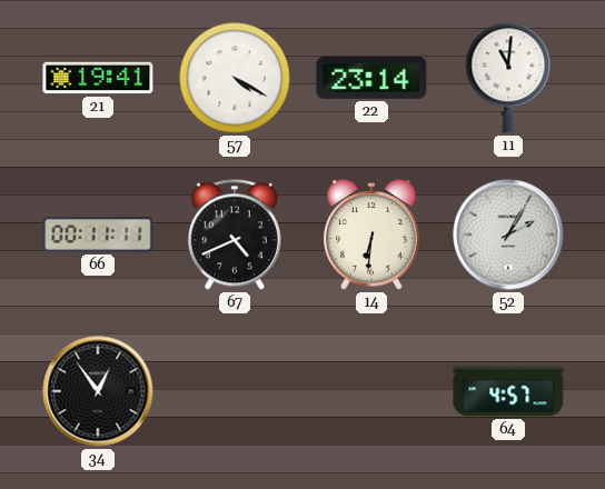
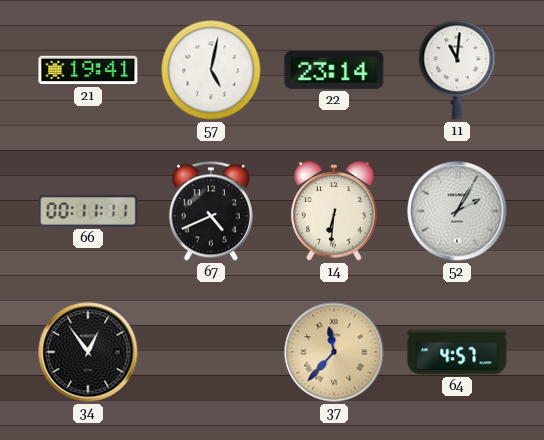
57: 4:20 -> 5:02
37: none -> 11:37
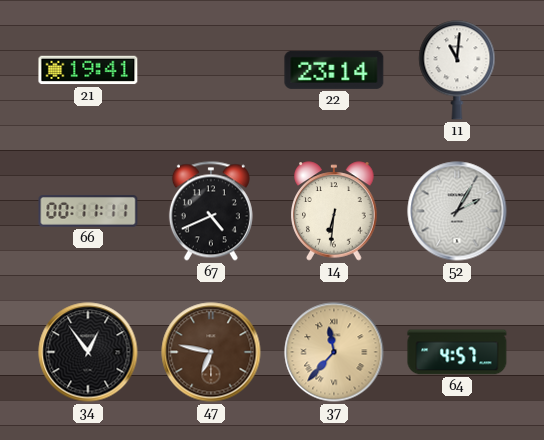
57: 5:02 -> none
47: none -> 6:47
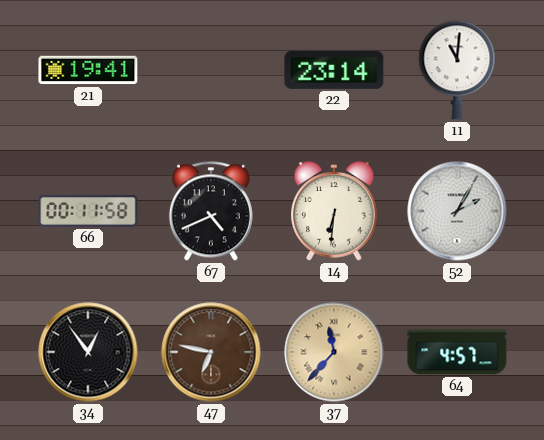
66: 00:11:11 -> 00:11:58
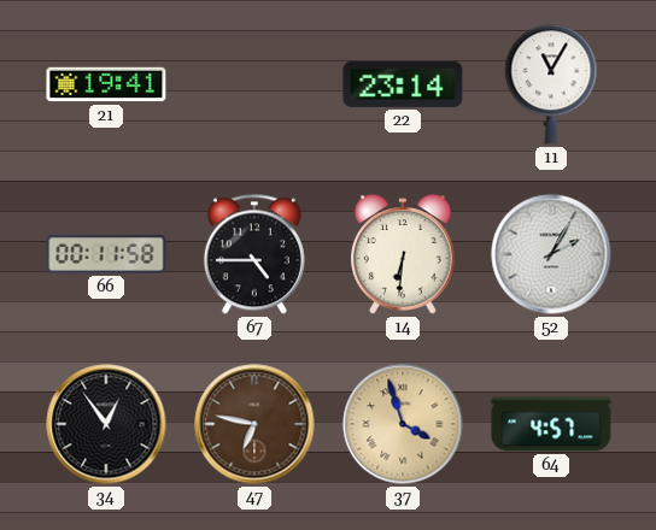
11: 11:01 -> 11:05
67: 4:41 -> 4:45
37: 11:37 -> 3:57
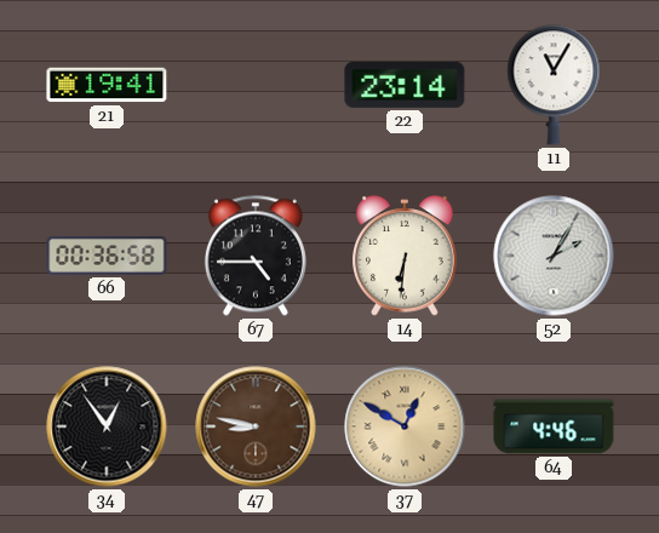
66: 00:11 -> 00:36
47: 6:47 -> 8:47
37: 3:57 -> 12:50
64: 4:57 -> 4:46
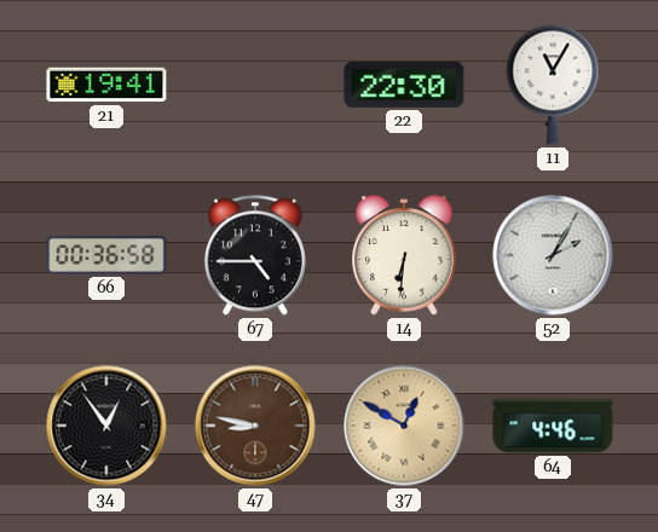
22: 23:14 -> 22:30
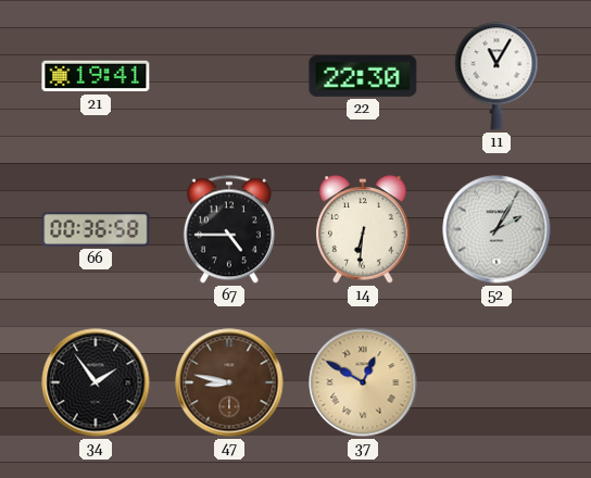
34: 12:54 -> 1:54
64: 4:46 -> none
